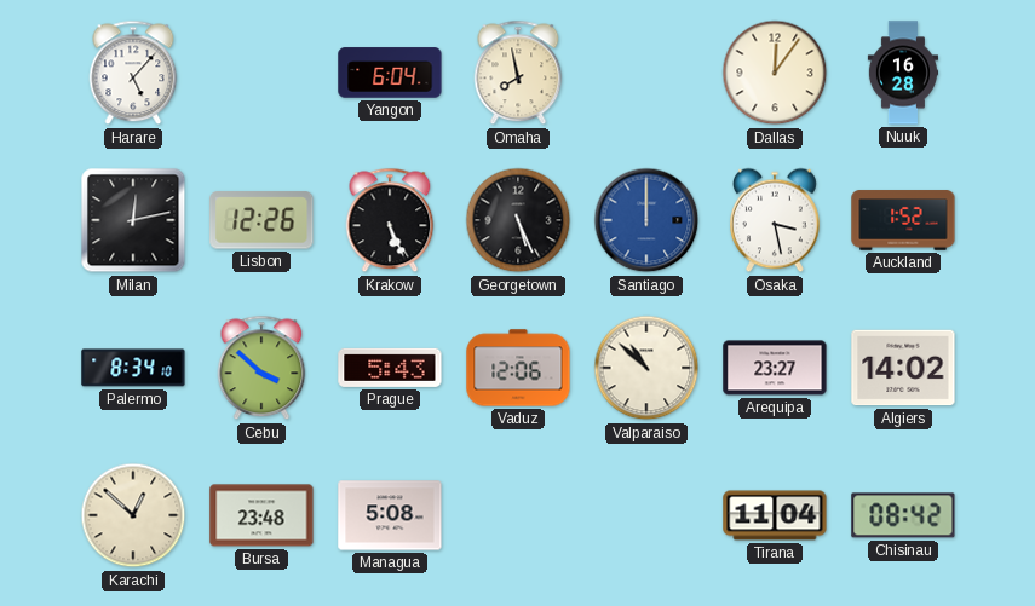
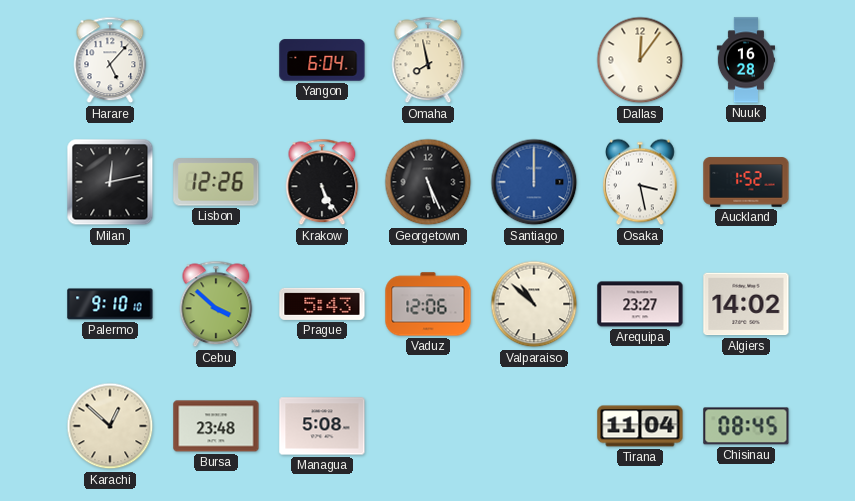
Palermo: 8:34 -> 9:10
Chisinau: 08:42 -> 08:45
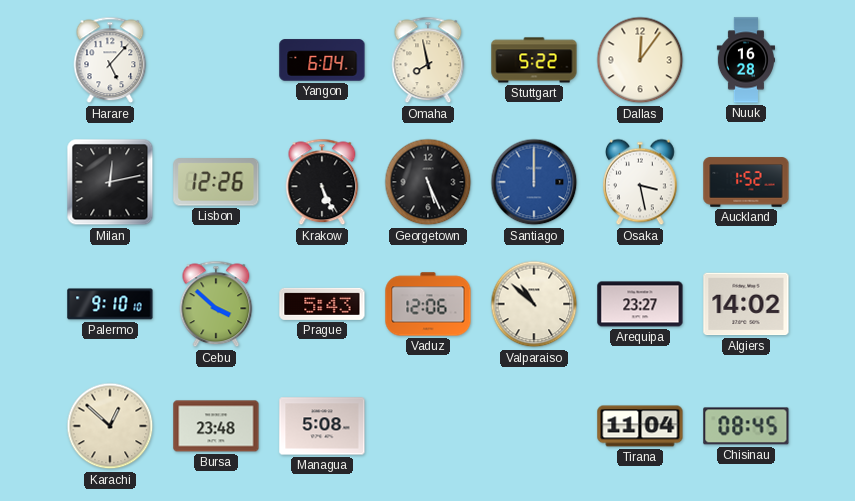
Stuttgart: none -> 5:22
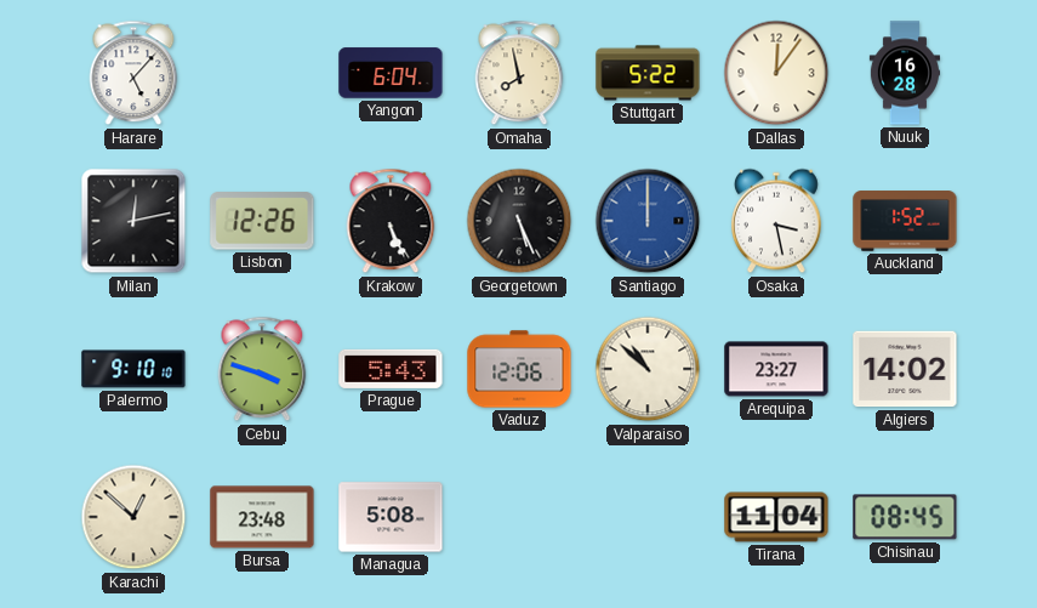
Cebu: 3:52 -> 3:48
